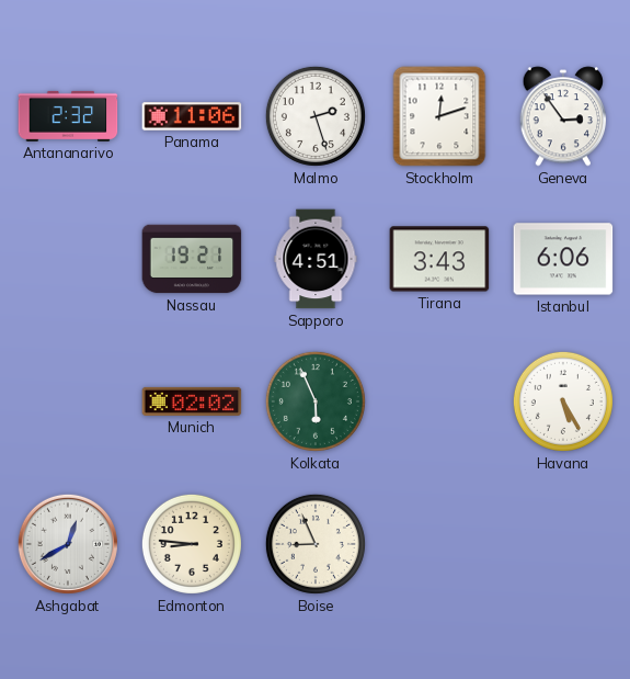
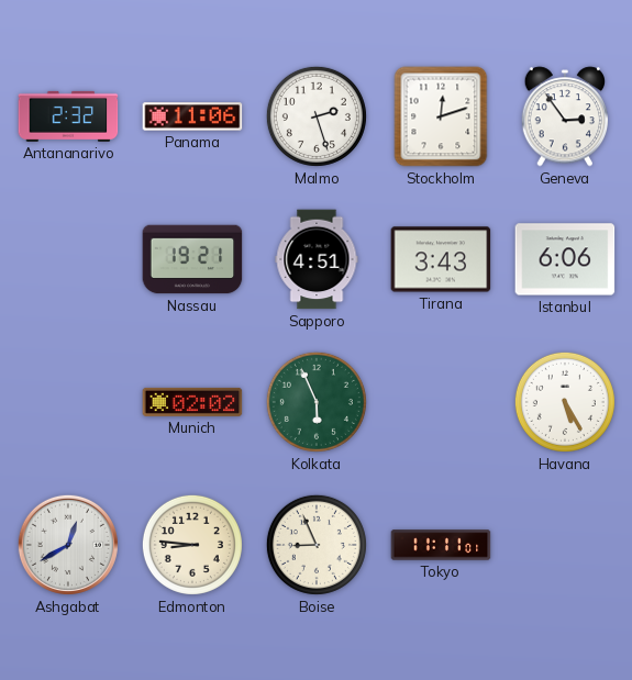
Tokyo: none -> 11:11
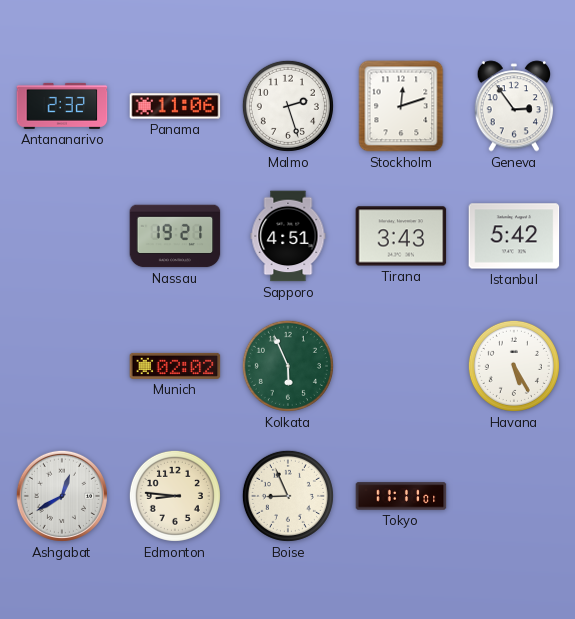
Istanbul: 6:06 -> 5:42
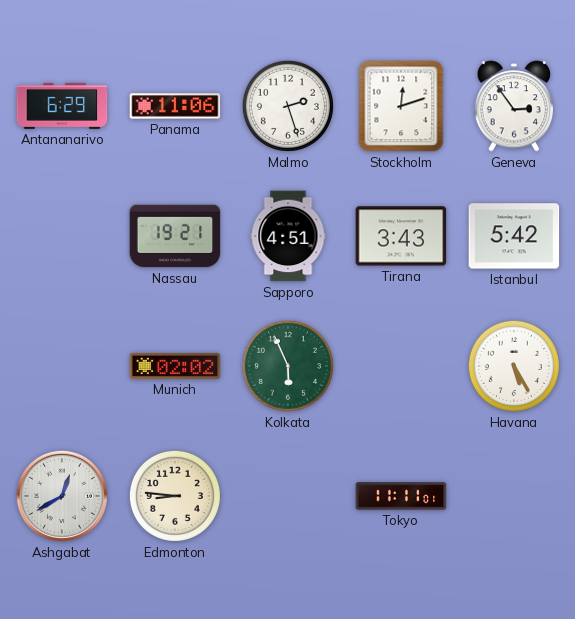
Antananarivo: 2:32 -> 6:29
Boise: 8:56 -> none
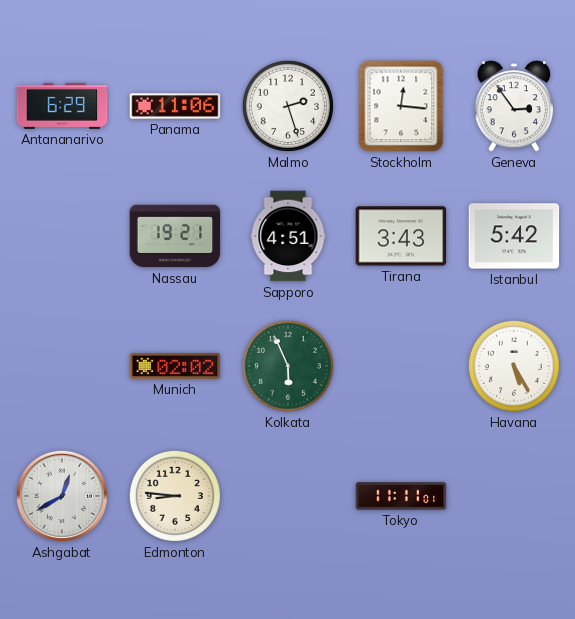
Stockholm: 12:12 -> 12:16
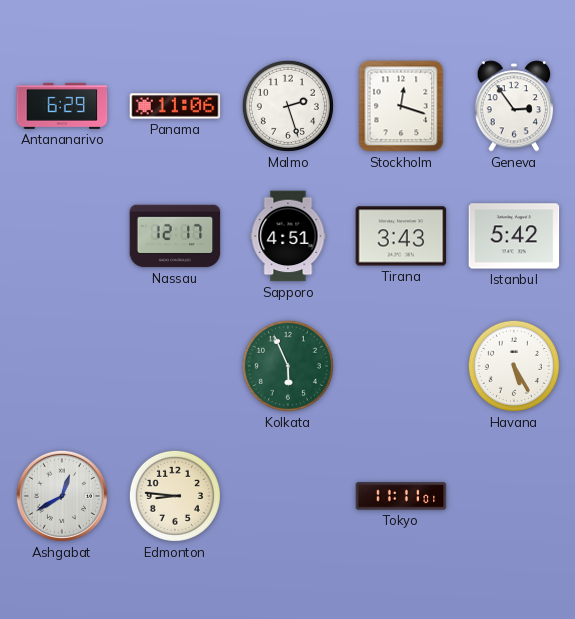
Stockholm: 12:16 -> 12:18
Nassau: 19:21 -> 12:17
Munich: 02:02 -> none
